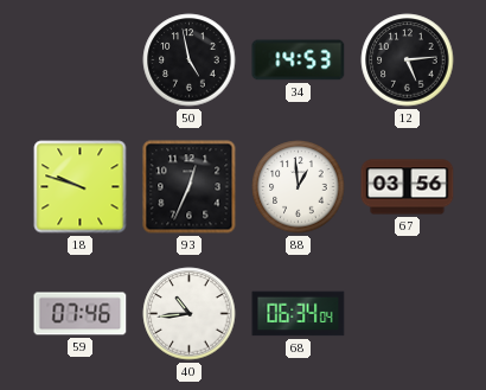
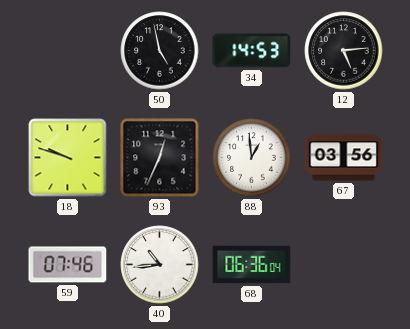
68: 06:34 -> 06:36
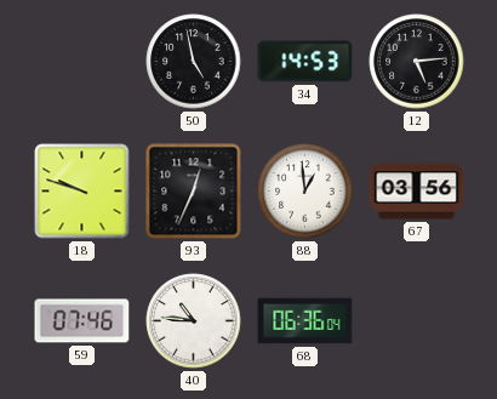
40: 10:44 -> 10:46
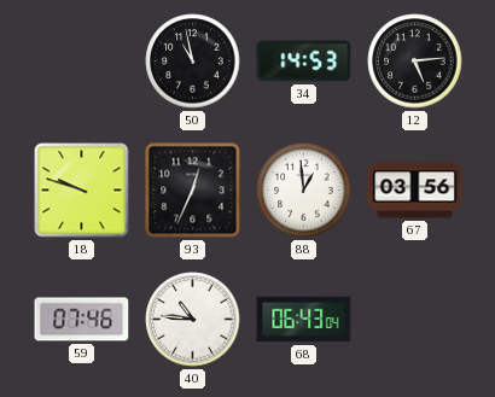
50: 4:58 -> 10:58
68: 06:36 -> 06:43
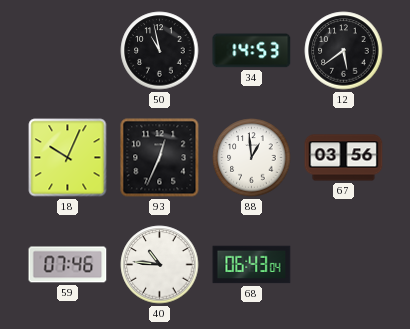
12: 5:14 -> 5:39
18: 9:48 -> 10:04
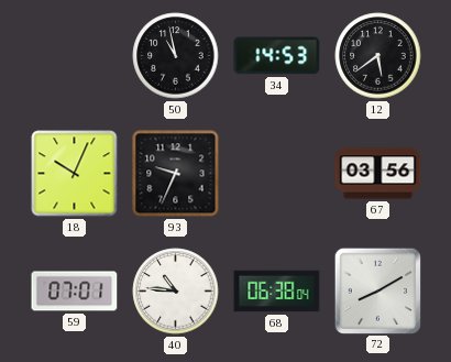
93: 12:34 -> 9:34
88: 12:59 -> none
59: 07:46 -> 07:01
68: 06:43 -> 06:38
72: none -> 8:10
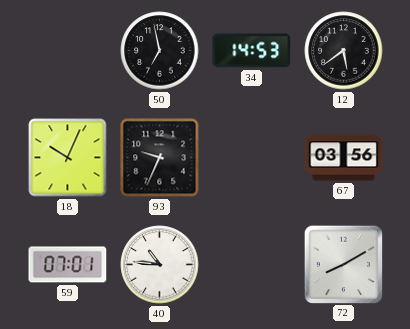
50: 10:58 -> 6:58
68: 06:38 -> none
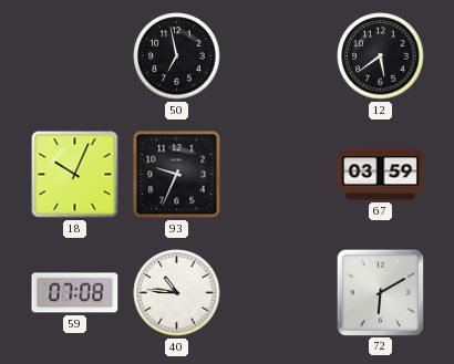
34: 14:53 -> none
67: 03:56 -> 03:59
59: 07:01 -> 07:08
72: 8:10 -> 6:10
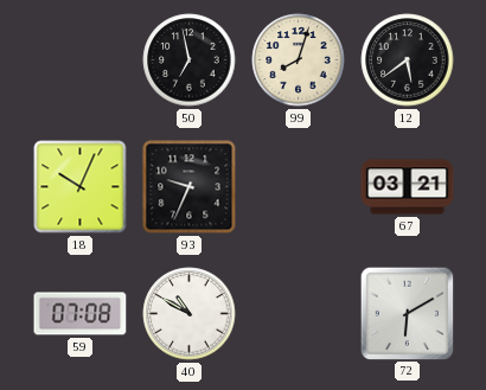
99: none -> 8:03
67: 03:59 -> 03:21
40: 10:46 -> 10:50
